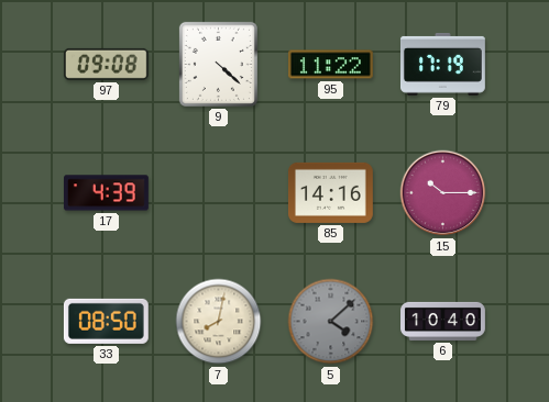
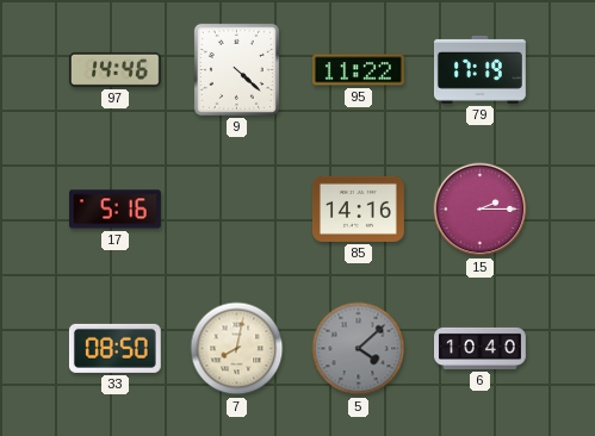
97: 09:08 -> 14:46
17: 4:39 -> 5:16
15: 10:15 -> 2:15
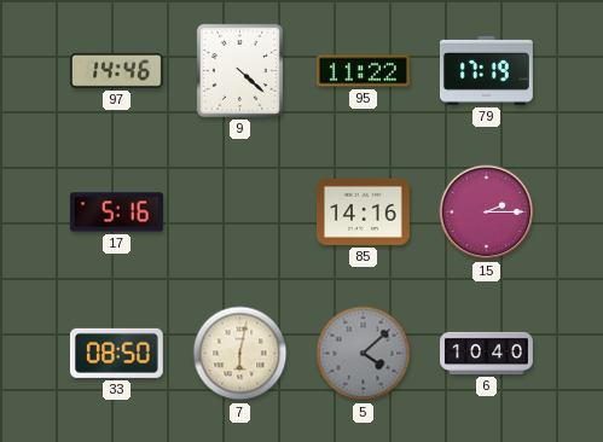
7: 8:02 -> 6:02
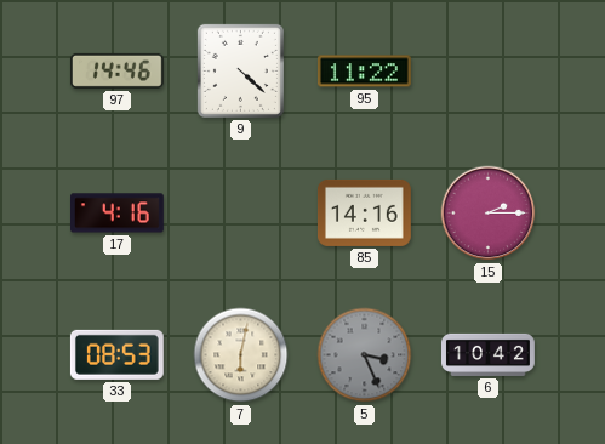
79: 17:19 -> none
17: 5:16 -> 4:16
33: 08:50 -> 08:53
5: 4:08 -> 3:26
6: 10:40 -> 10:42
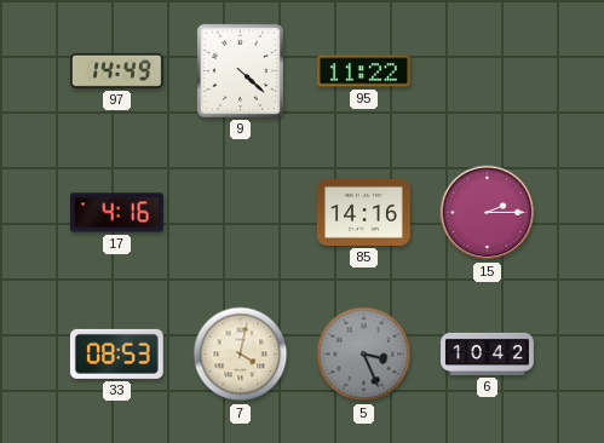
97: 14:46 -> 14:49
7: 6:02 -> 4:02
